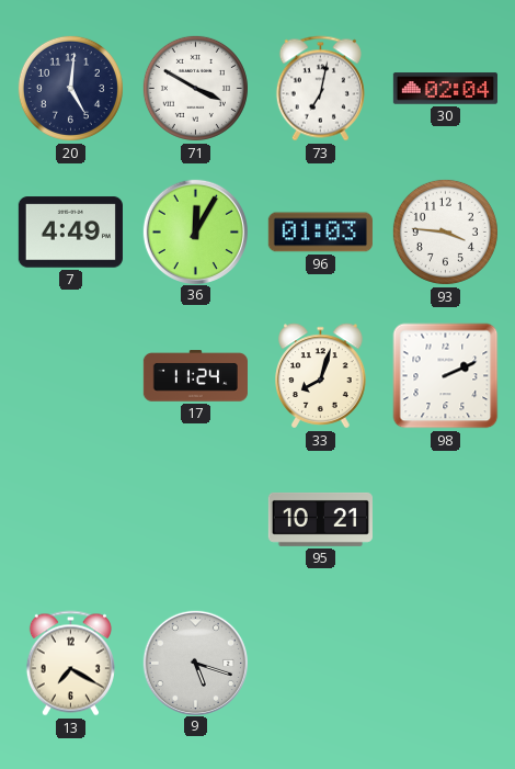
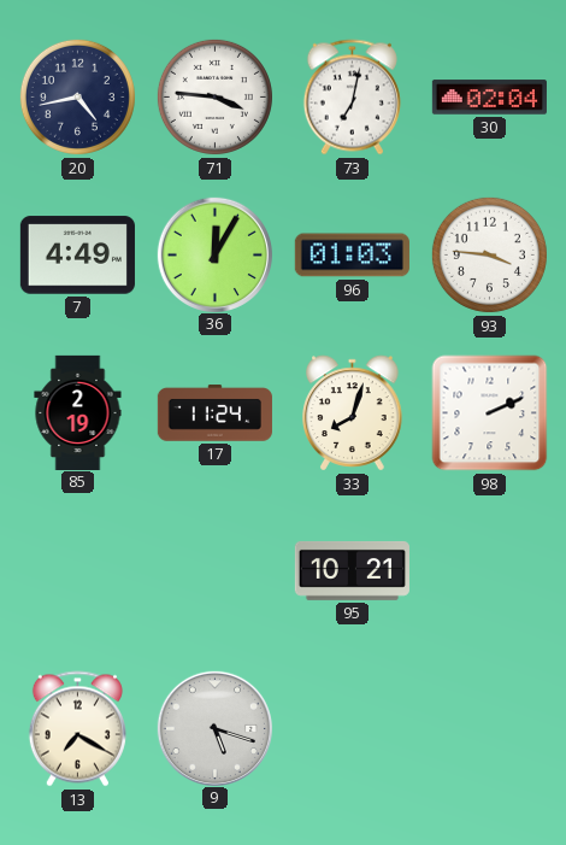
20: 5:01 -> 4:43
71: 3:50 -> 3:46
85: none -> 2:19
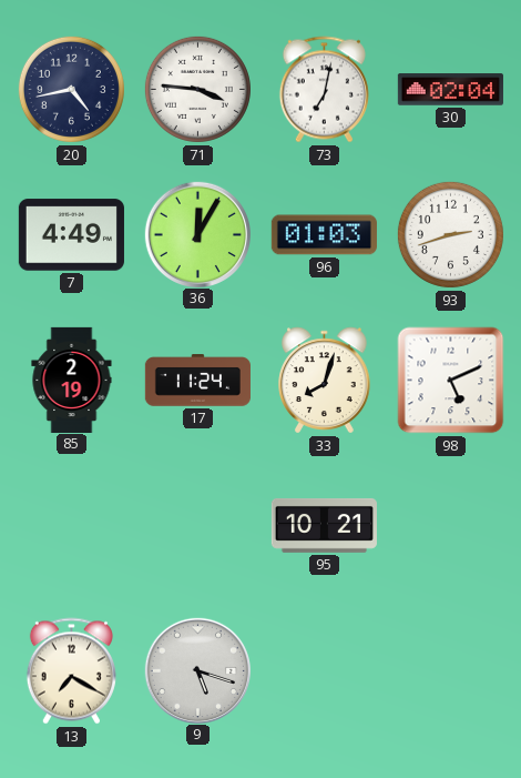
93: 3:46 -> 2:42
98: 2:11 -> 5:11
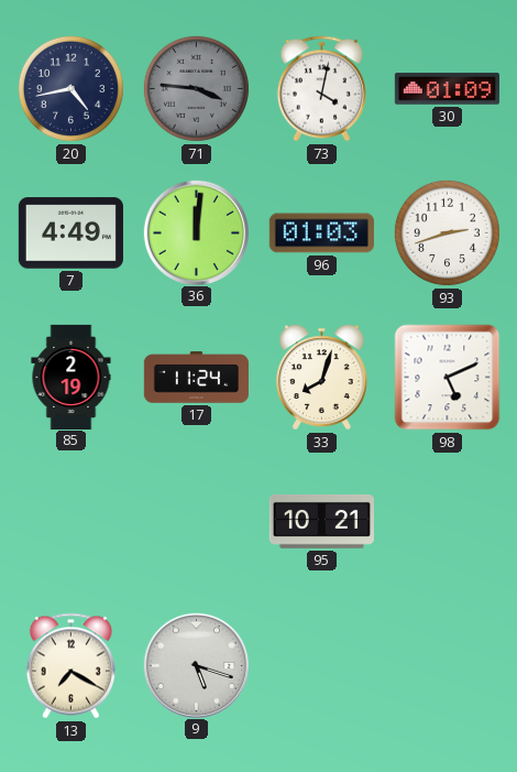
71 dial: white -> grey
73: 7:02 -> 4:02
30: 02:04 -> 01:09
36: 12:05 -> 12:01
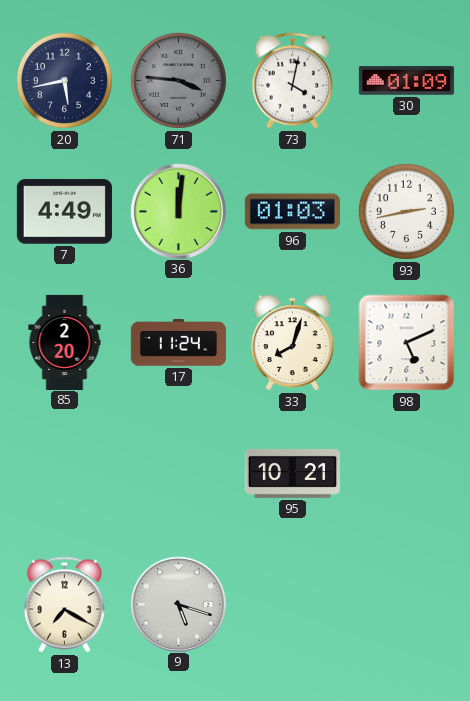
20: 4:43 -> 5:43
93: 2:42 -> 2:43
85: 2:19 -> 2:20
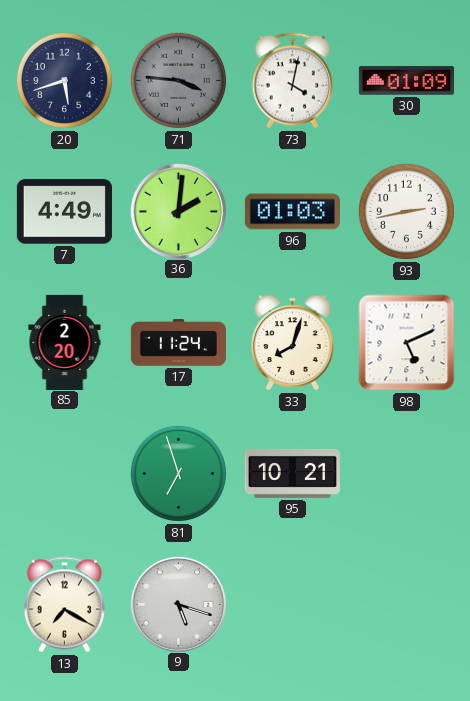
20: 5:43 -> 5:42
36: 12:01 -> 2:01
81: none -> 6:57
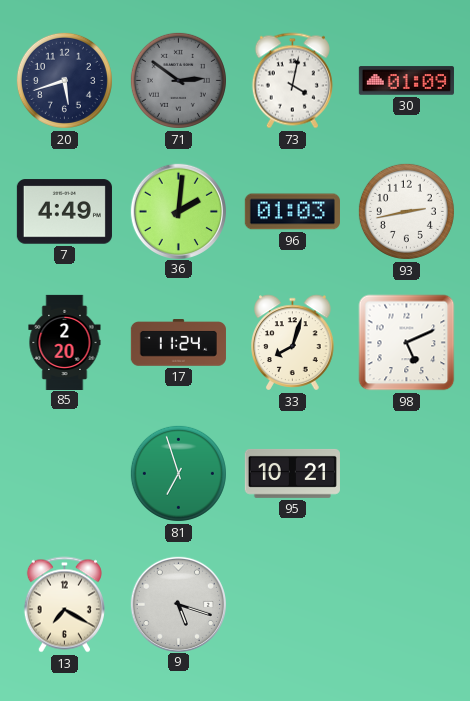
71: 3:46 -> 2:51
